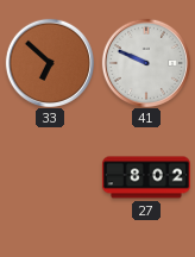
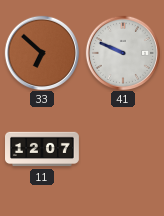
11: none -> 12:07
27: 8:02 -> none
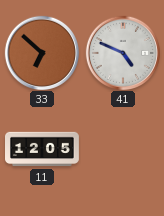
41: 9:49 -> 4:49
11: 12:07 -> 12:05
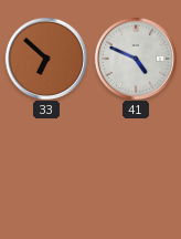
11: 12:05 -> none
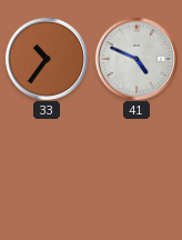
33: 6:52 -> 10:36
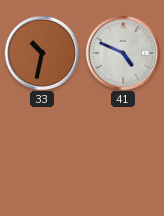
33: 10:36 -> 10:32
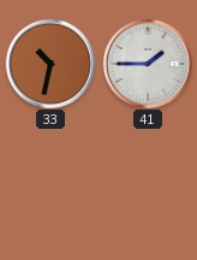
41: 4:49 -> 1:45
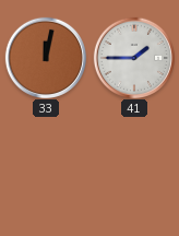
33: 10:32 -> 12:02
